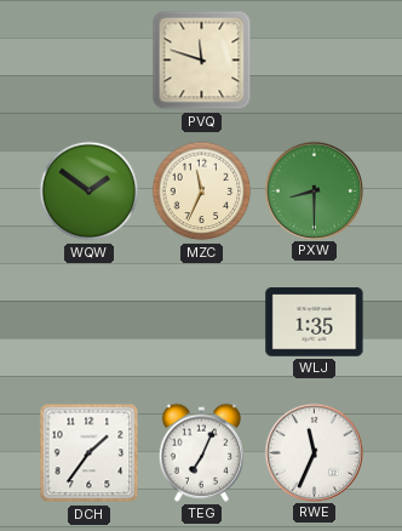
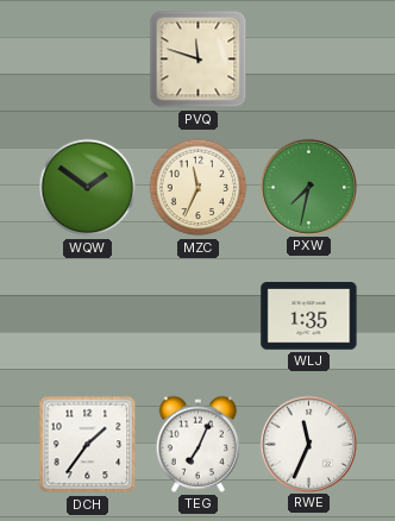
PXW: 8:30 -> 7:32
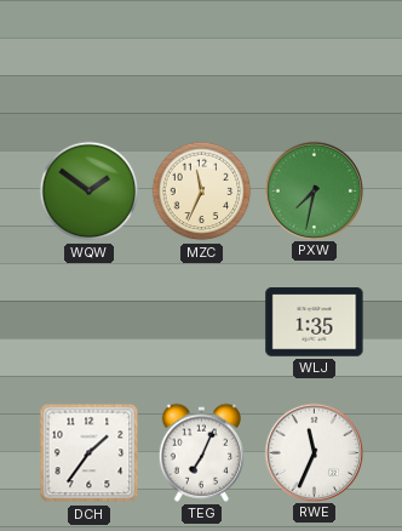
PVQ: 11:48 -> none
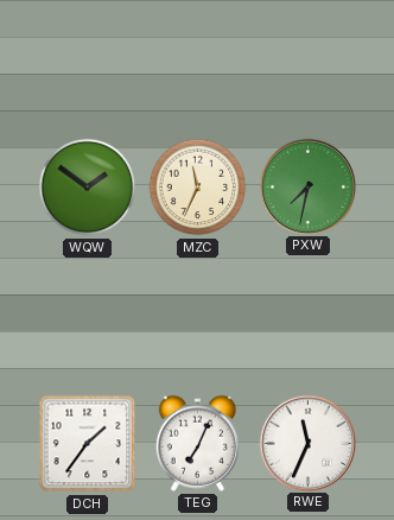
WLJ: 1:35 -> none
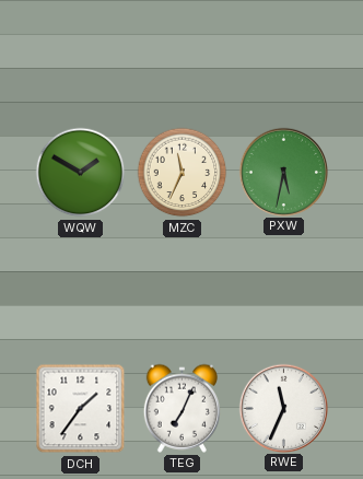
WQW: 1:51 -> 1:50
PXW: 7:32 -> 5:32
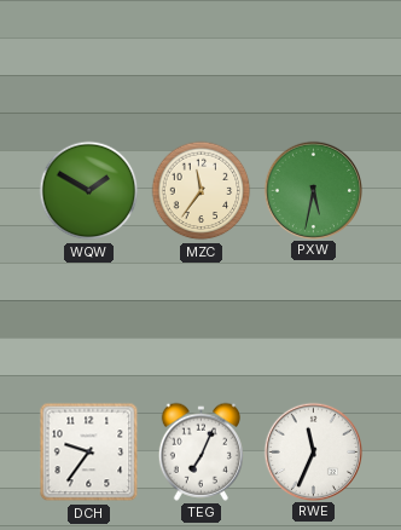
MZC: 11:34 -> 11:36
DCH: 1:36 -> 9:36
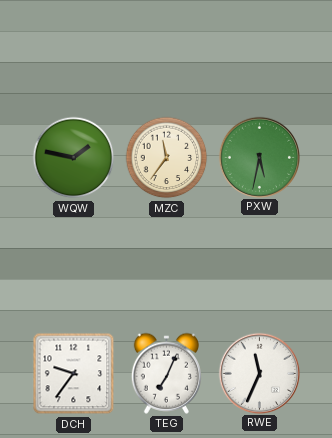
WQW: 1:50 -> 1:47
